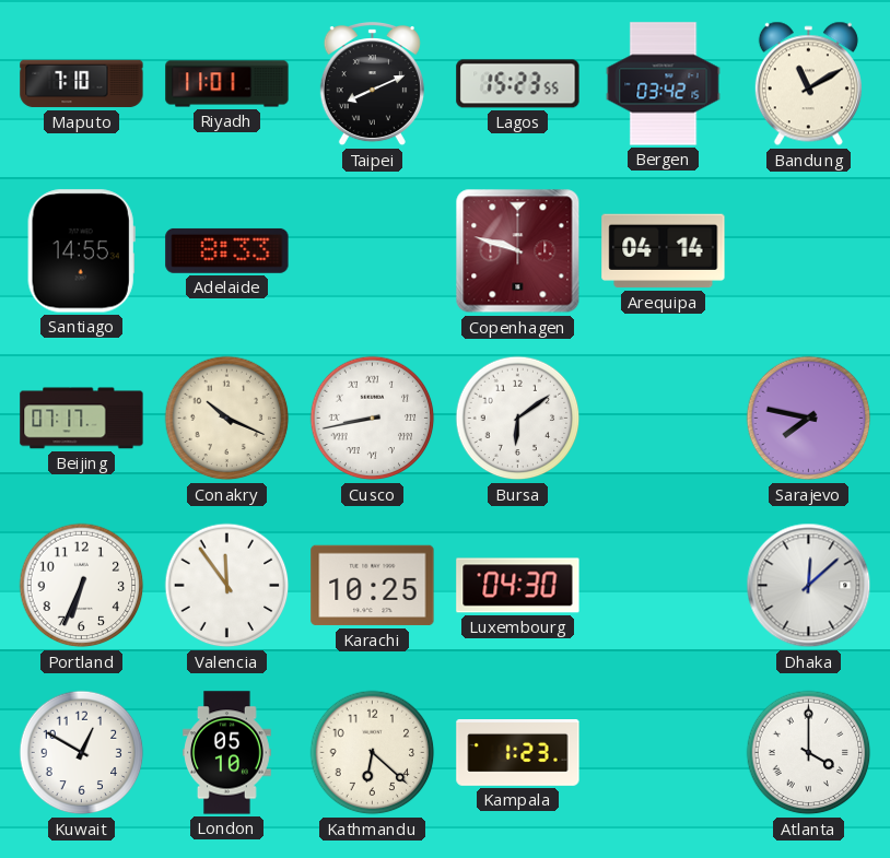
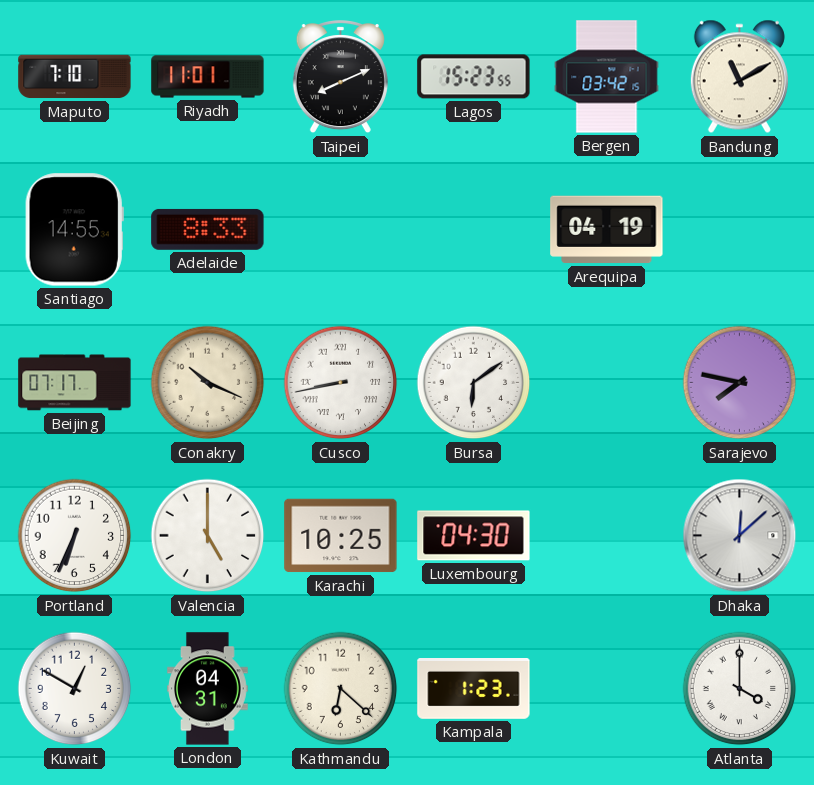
Copenhagen: 9:48 -> none
Arequipa: 04:14 -> 04:19
Valencia: 11:54 -> 5:00
London: 05:10 -> 04:31
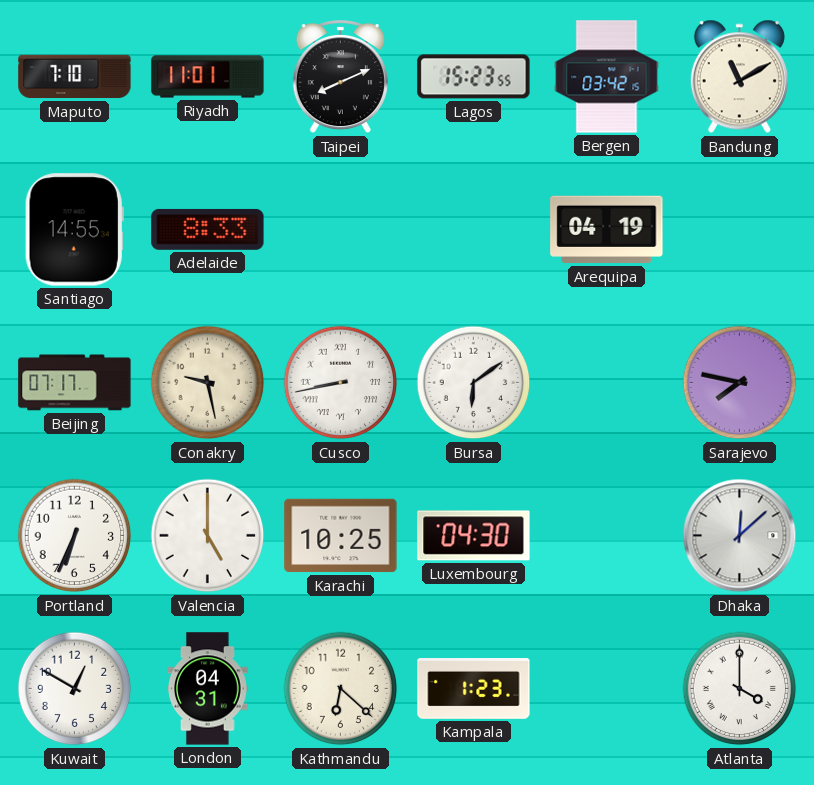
Conakry: 10:19 -> 9:28
